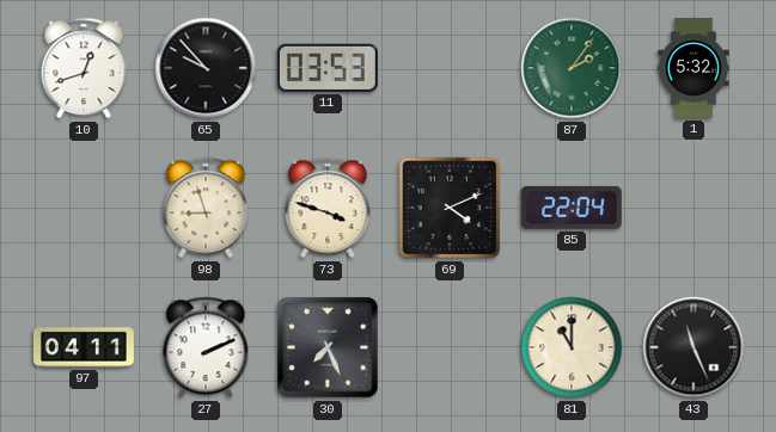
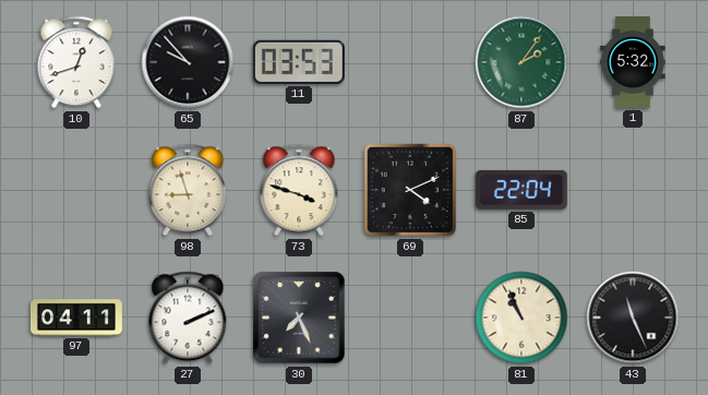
81: 11:00 -> 10:56
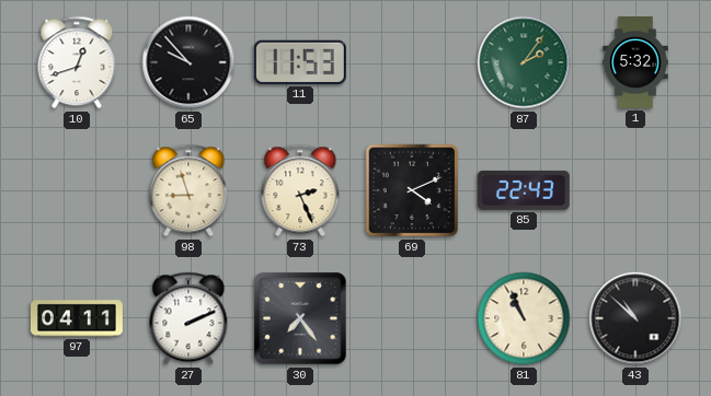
11: 03:53 -> 11:53
73: 3:48 -> 2:26
85: 22:04 -> 22:43
30: 7:26 -> 7:24
43: 11:26 -> 10:52
